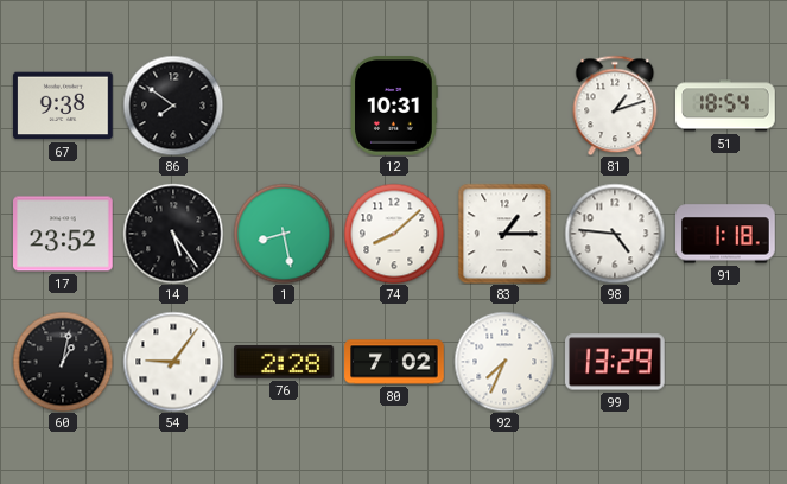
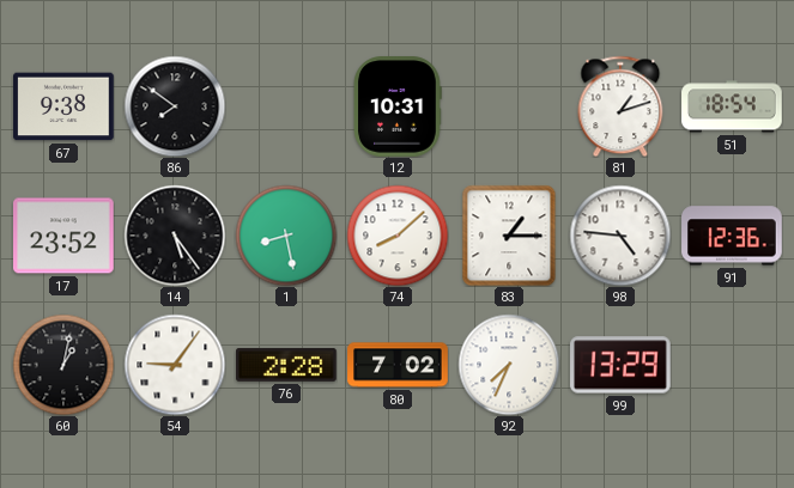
91: 1:18 -> 12:36
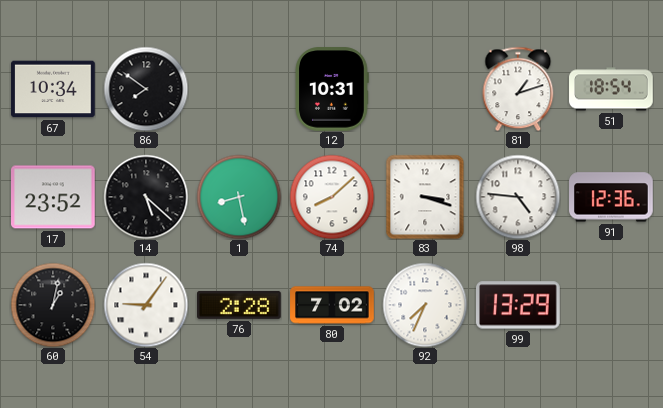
67: 9:38 -> 10:34
14: 5:24 -> 5:22
83: 1:15 -> 3:18
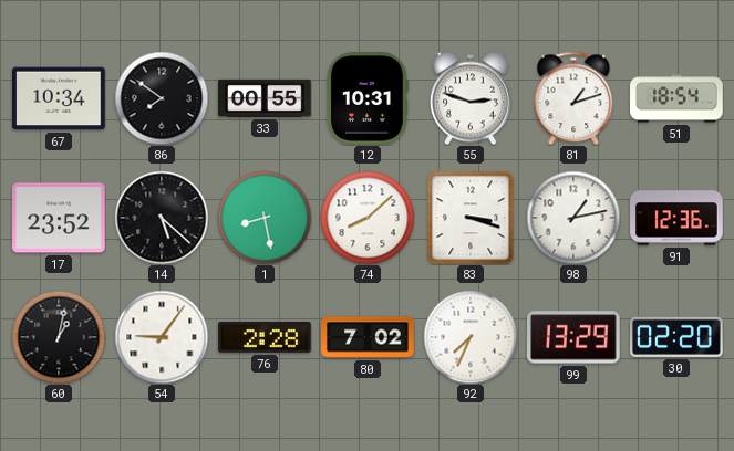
33: none -> 00:55
55: none -> 2:48
98: 4:46 -> 1:13
30: none -> 02:20
